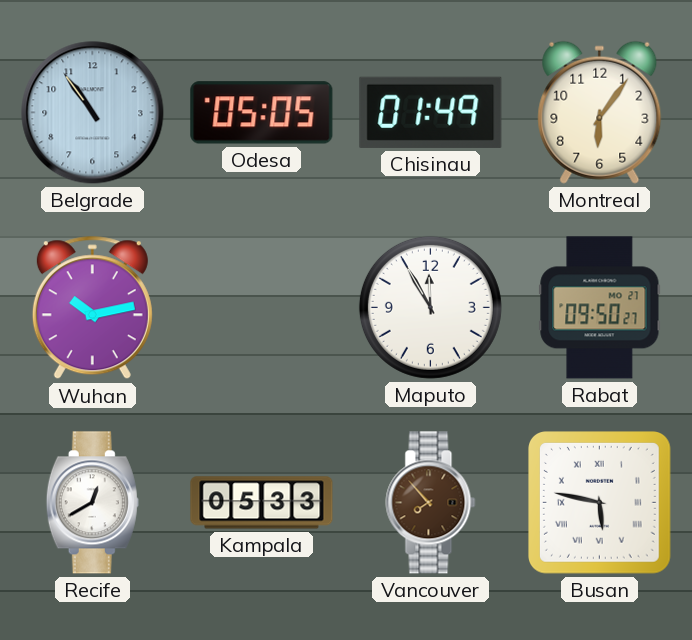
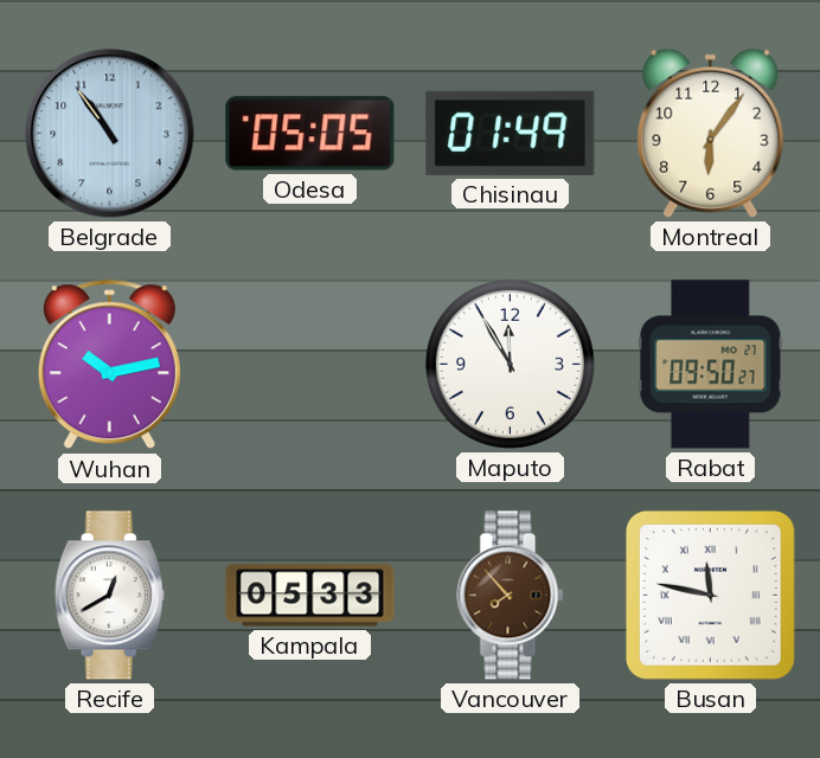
Busan: 5:47 -> 11:47
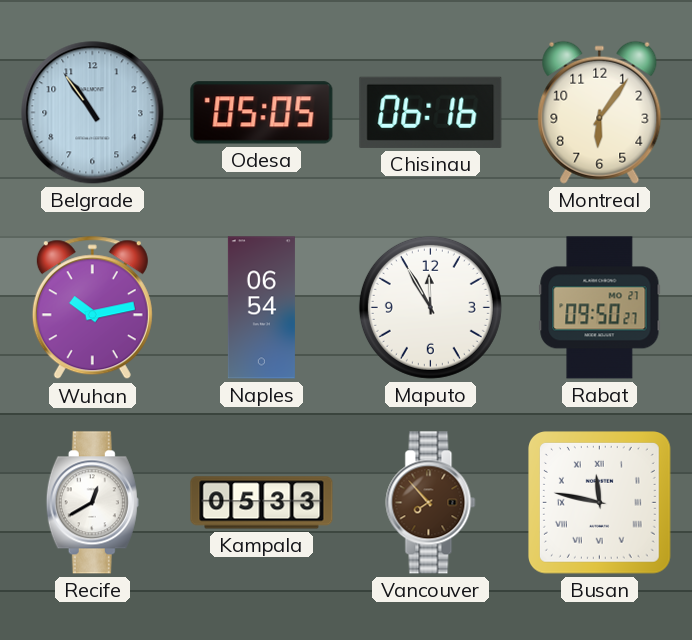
Chisinau: 01:49 -> 06:16
Naples: none -> 06:54
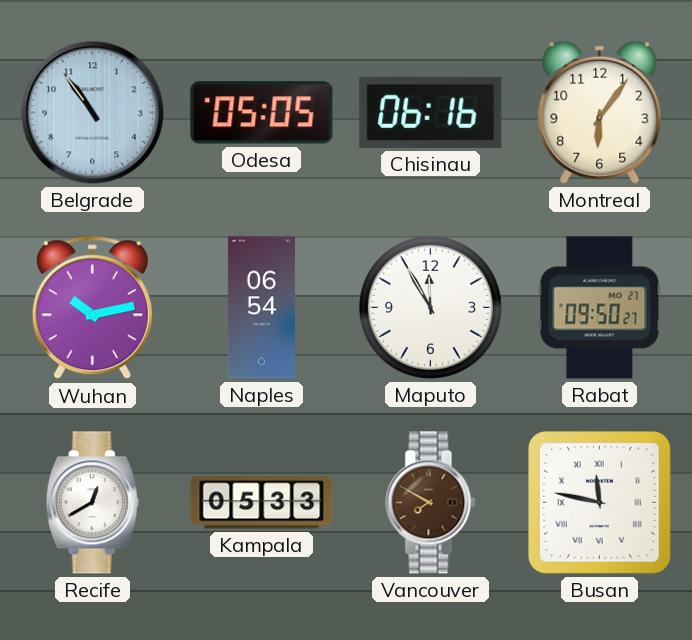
Vancouver: 7:53 -> 7:50
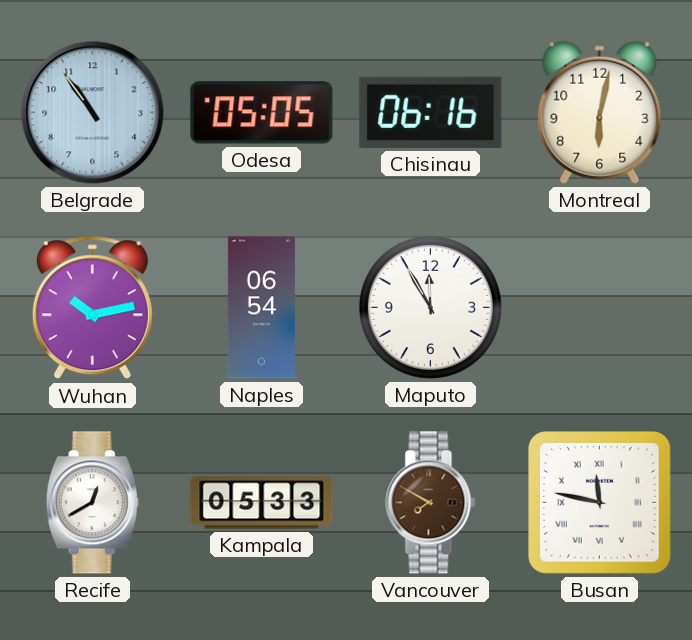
Montreal: 6:06 -> 6:02
Rabat: 09:50 -> none
